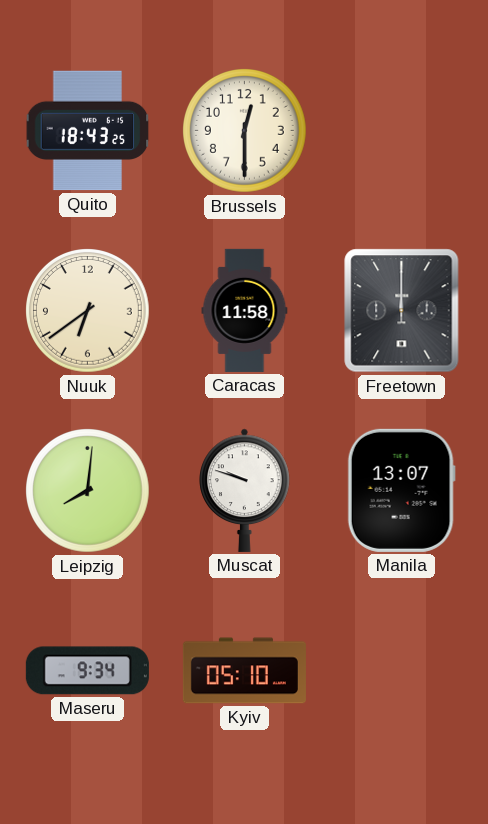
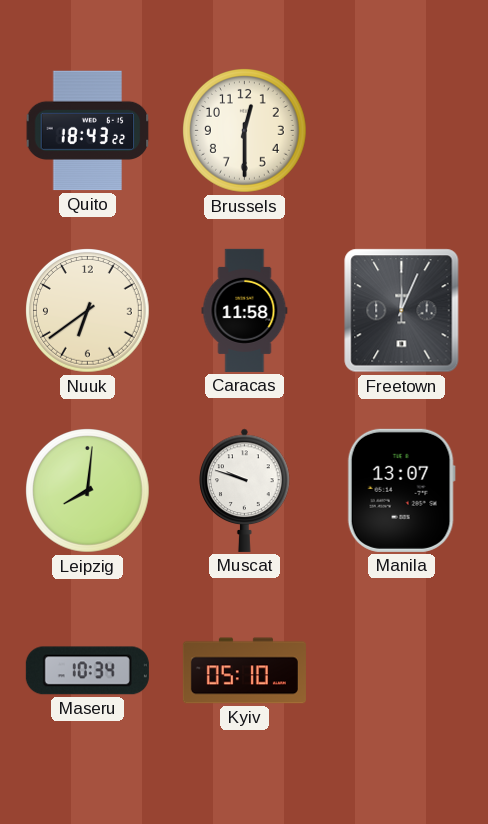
Quito: 18:43:25 -> 18:43:22
Freetown: 12:00 -> 12:04
Maseru: 9:34 -> 10:34
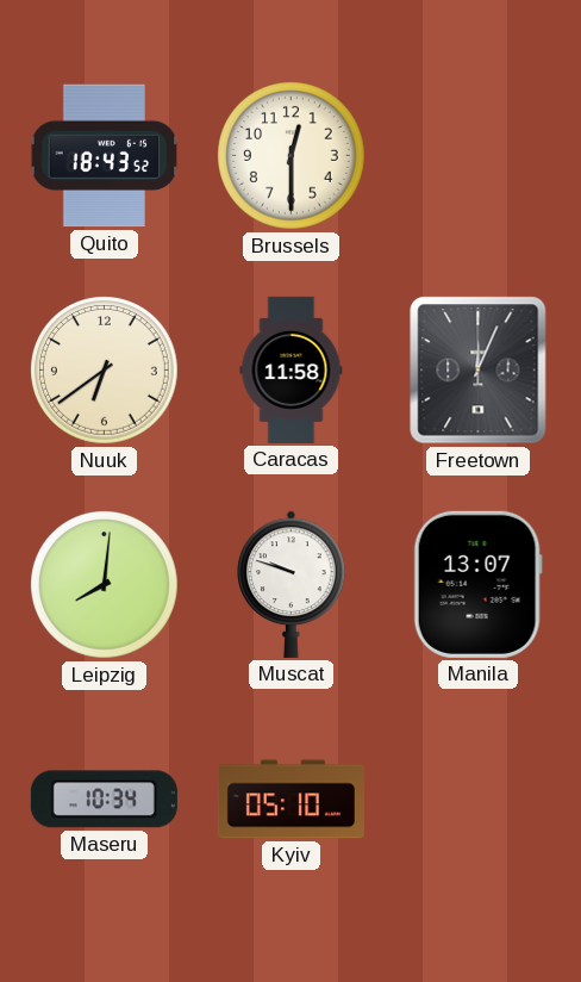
Quito: 18:43:22 -> 18:43:52
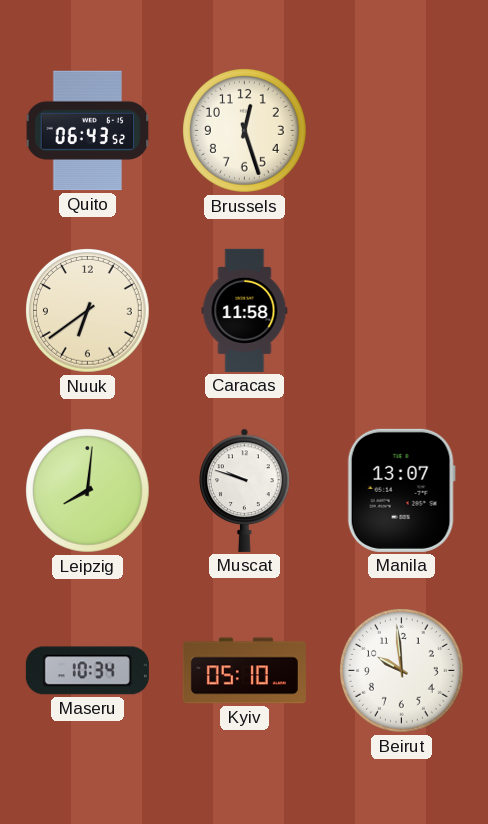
Quito: 18:43 -> 06:43
Brussels: 12:30 -> 12:27
Freetown: 12:04 -> none
Beirut: none -> 9:59
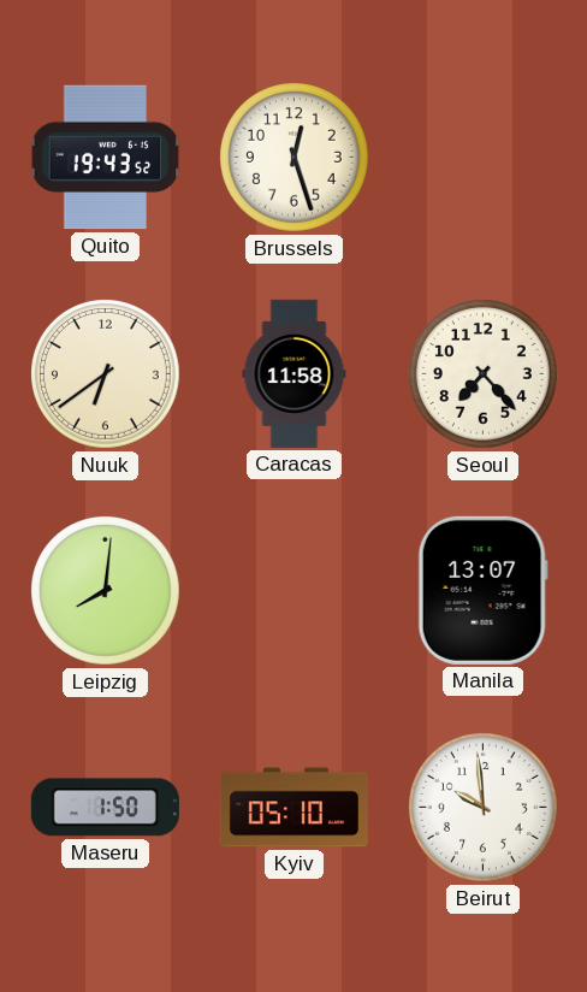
Quito: 06:43 -> 19:43
Seoul: none -> 7:23
Muscat: 9:48 -> none
Maseru: 10:34 -> 1:50
